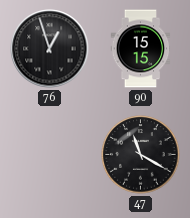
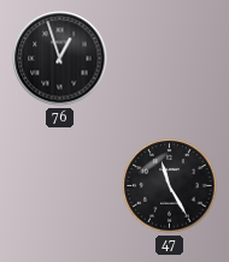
90: 15:15 -> none
47: 11:20 -> 11:25
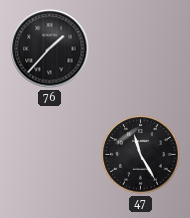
76: 12:57 -> 1:37
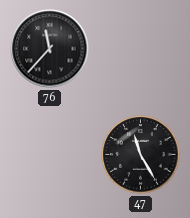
76: 1:37 -> 11:37
